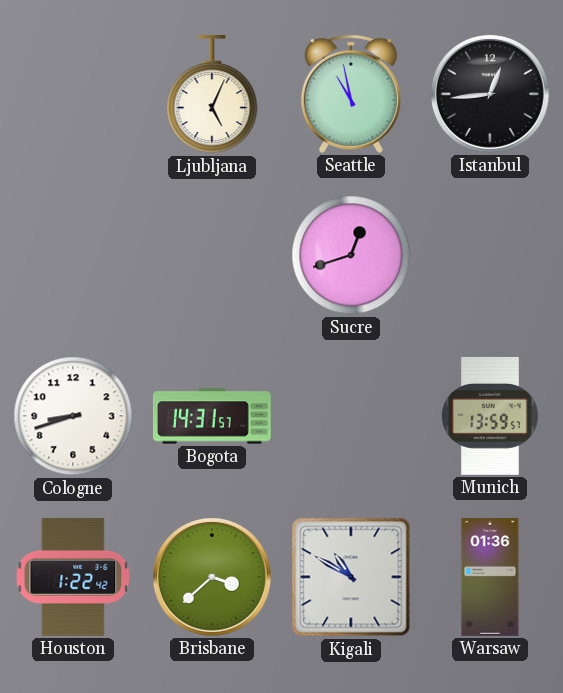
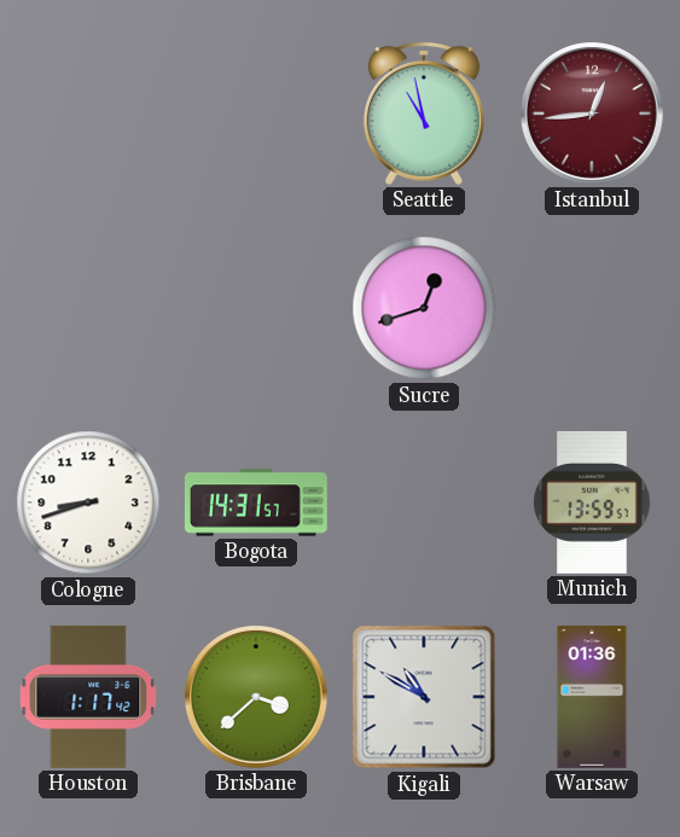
Ljubljana: 5:04 -> none
Istanbul dial: black -> burgundy
Houston: 1:22 -> 1:17
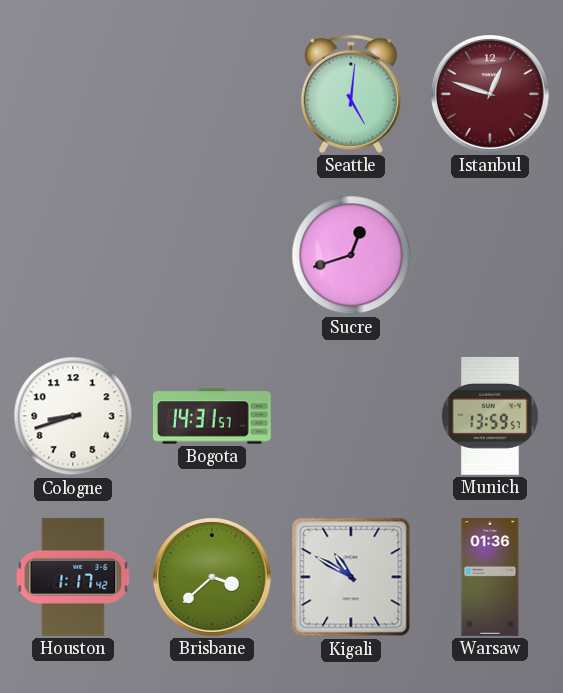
Seattle: 10:58 -> 5:01
Istanbul: 12:44 -> 12:48
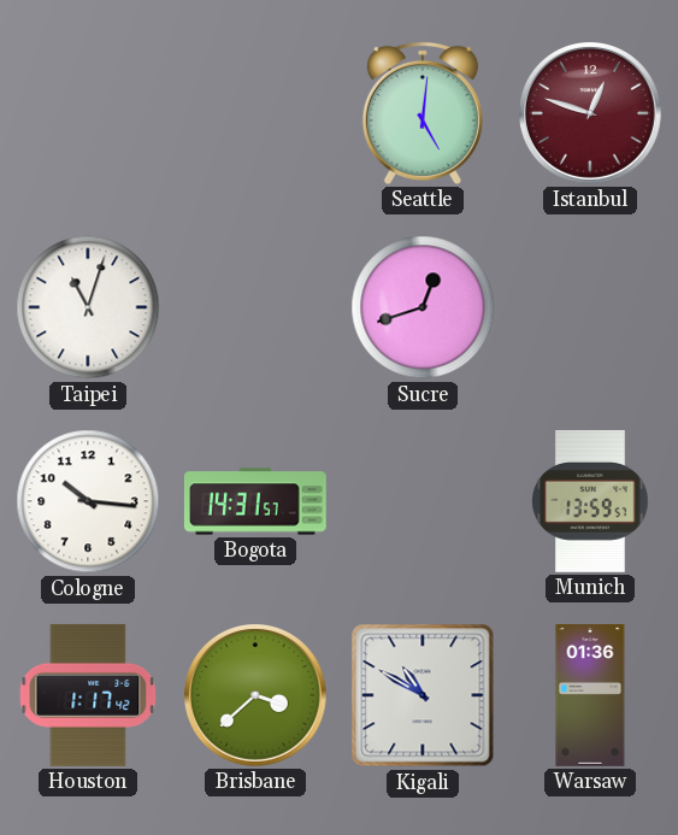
Taipei: none -> 11:03
Cologne: 8:42 -> 10:16
